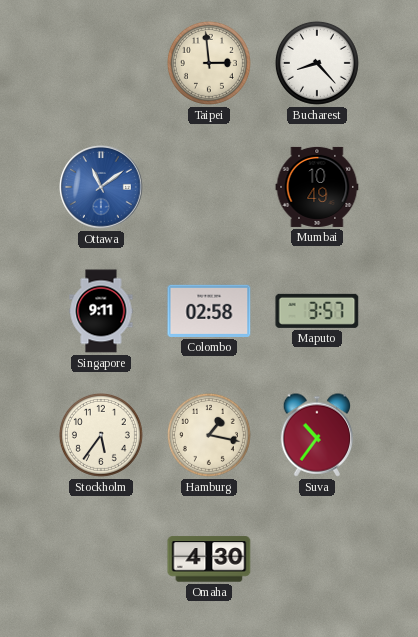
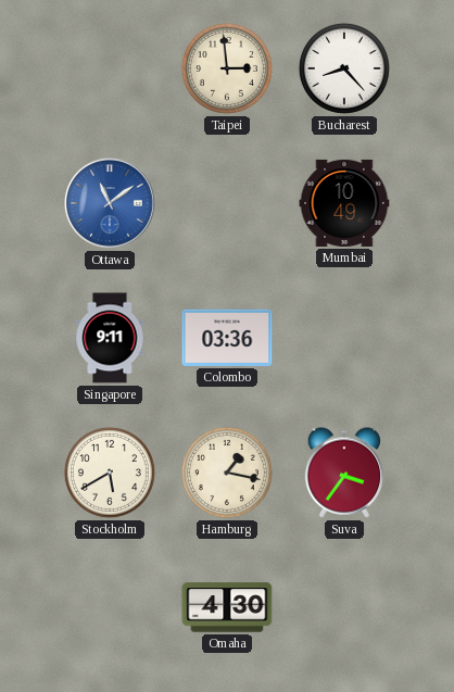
Colombo: 02:58 -> 03:36
Maputo: 3:57 -> none
Stockholm: 5:36 -> 5:40
Suva: 10:36 -> 3:36
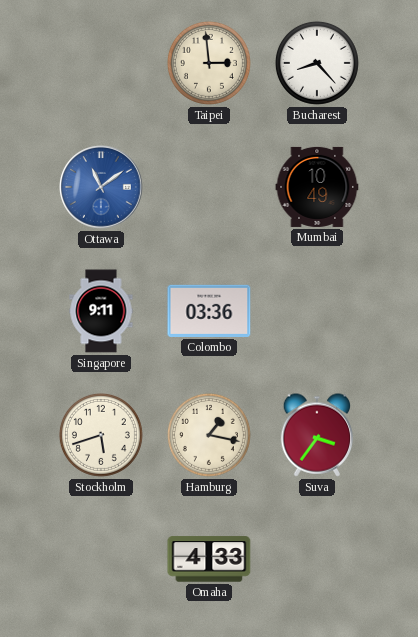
Stockholm: 5:40 -> 5:42
Omaha: 4:30 -> 4:33
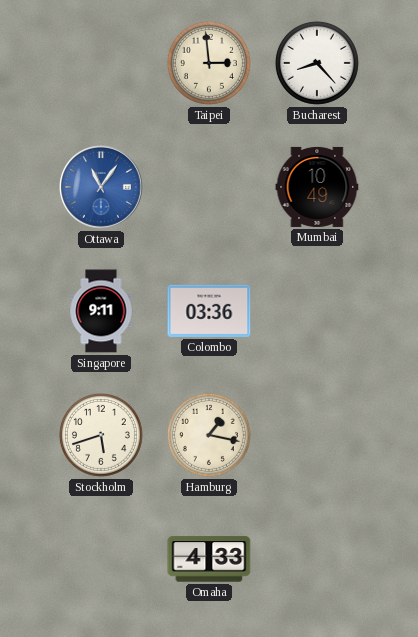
Ottawa: 11:09 -> 11:06
Suva: 3:36 -> none
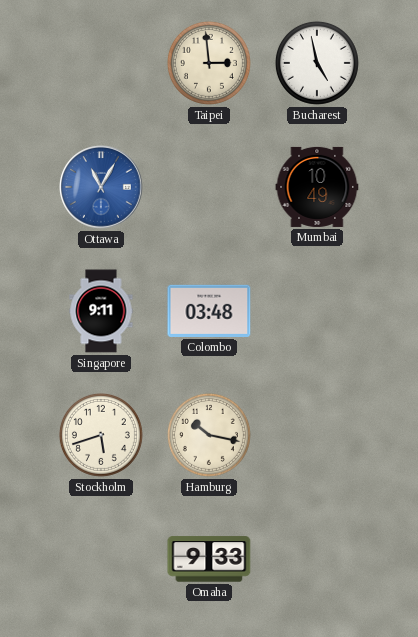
Bucharest: 8:23 -> 4:58
Ottawa: 11:06 -> 11:05
Colombo: 03:36 -> 03:48
Hamburg: 1:17 -> 10:17
Omaha: 4:33 -> 9:33
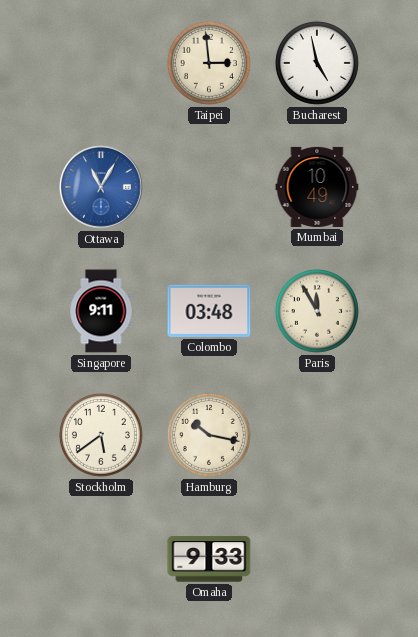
Paris: none -> 11:55
Stockholm: 5:42 -> 5:39
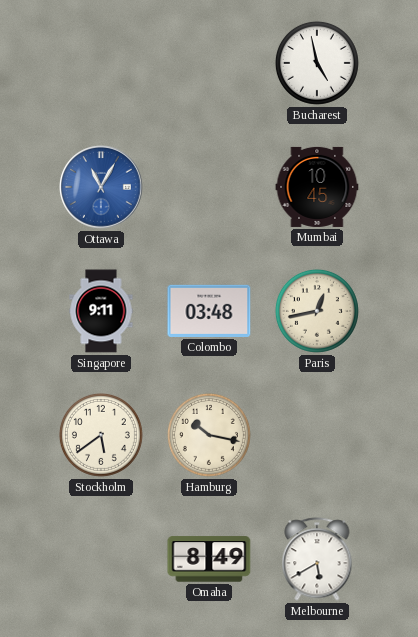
Taipei: 2:59 -> none
Mumbai: 10:49 -> 10:45
Paris: 11:55 -> 12:43
Omaha: 9:33 -> 8:49
Melbourne: none -> 5:40
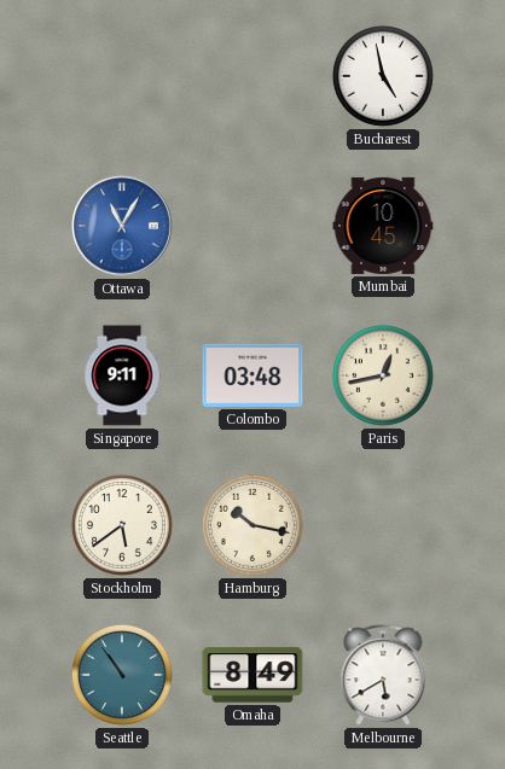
Seattle: none -> 10:54
